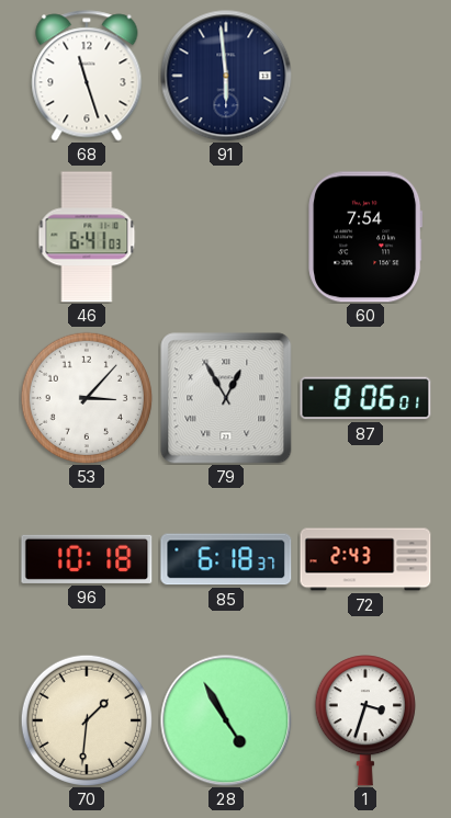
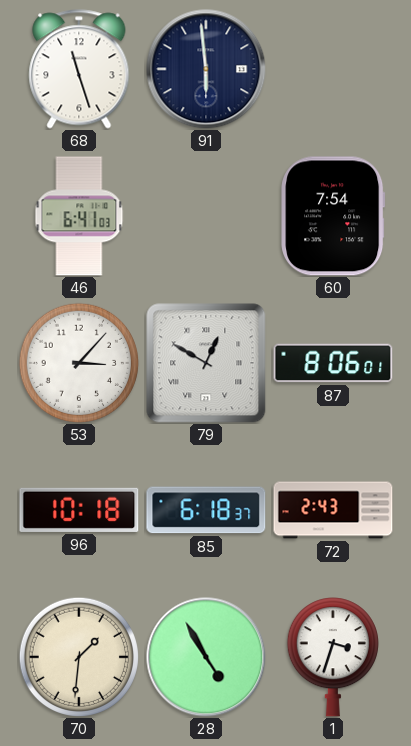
79: 12:55 -> 12:50
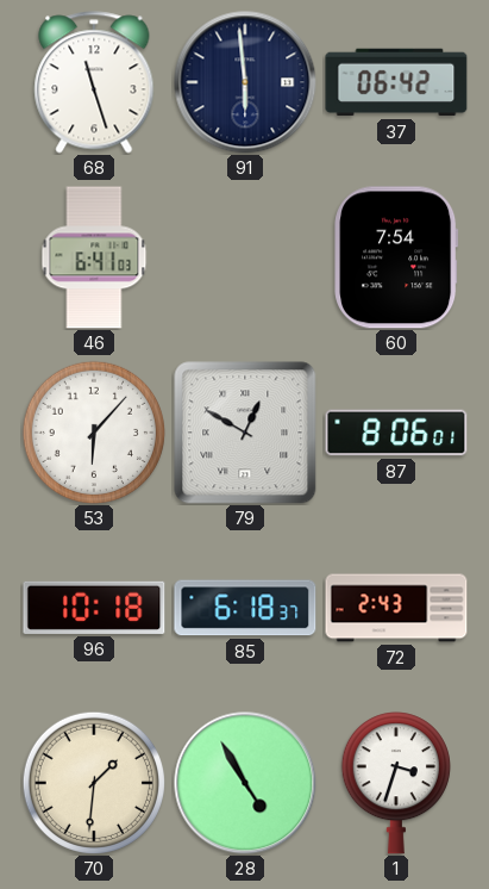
37: none -> 06:42
53: 3:07 -> 6:07
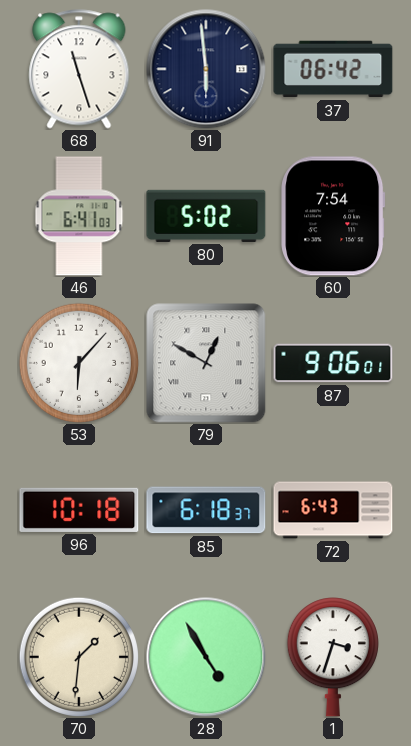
80: none -> 5:02
87: 8:06 -> 9:06
72: 2:43 -> 6:43
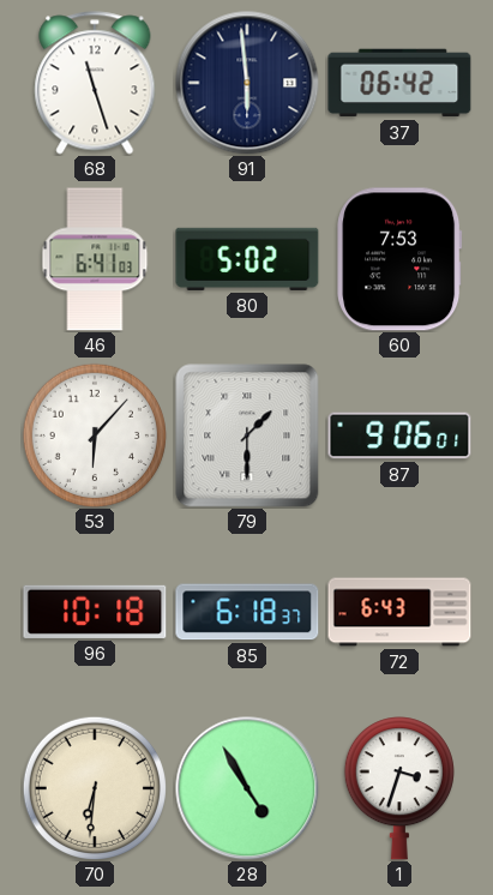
60: 7:54 -> 7:53
79: 12:50 -> 1:30
70: 1:31 -> 6:31
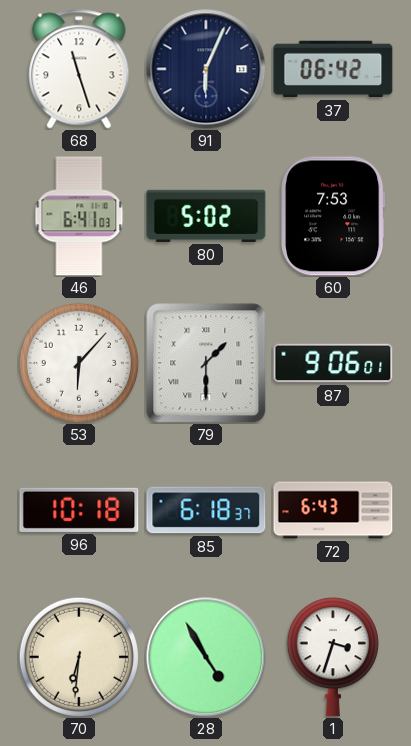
91: 5:59 -> 6:04
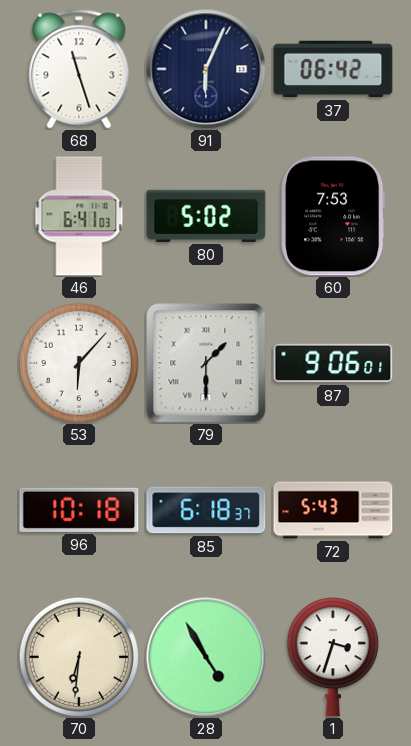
72: 6:43 -> 5:43
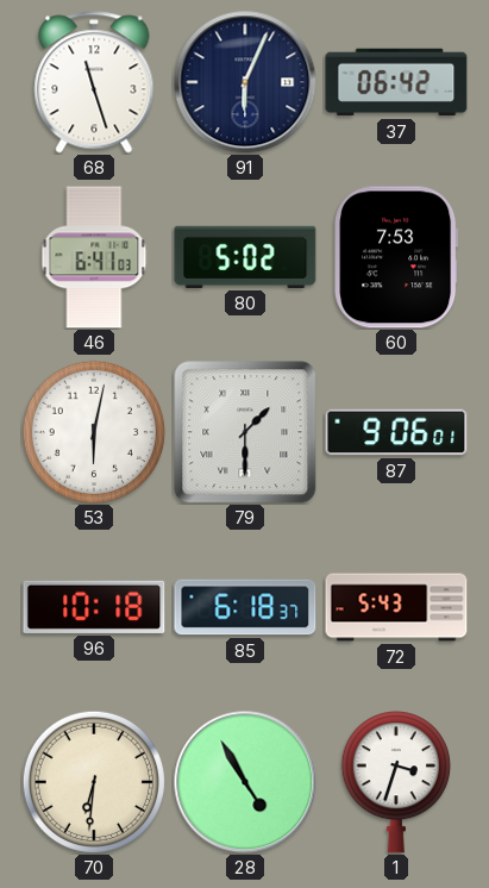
53: 6:07 -> 6:02
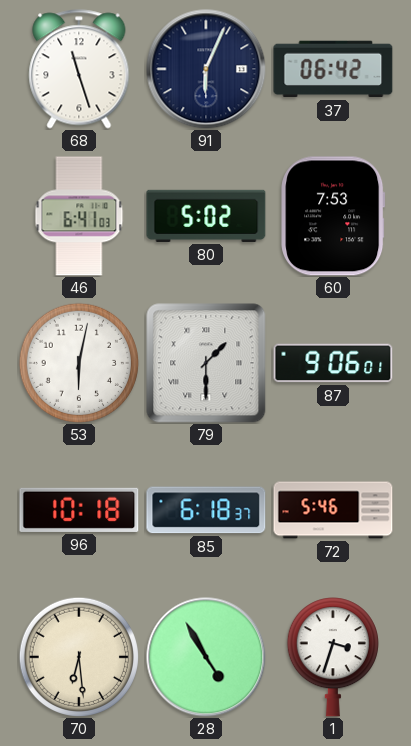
72: 5:43 -> 5:46
70: 6:31 -> 6:29
